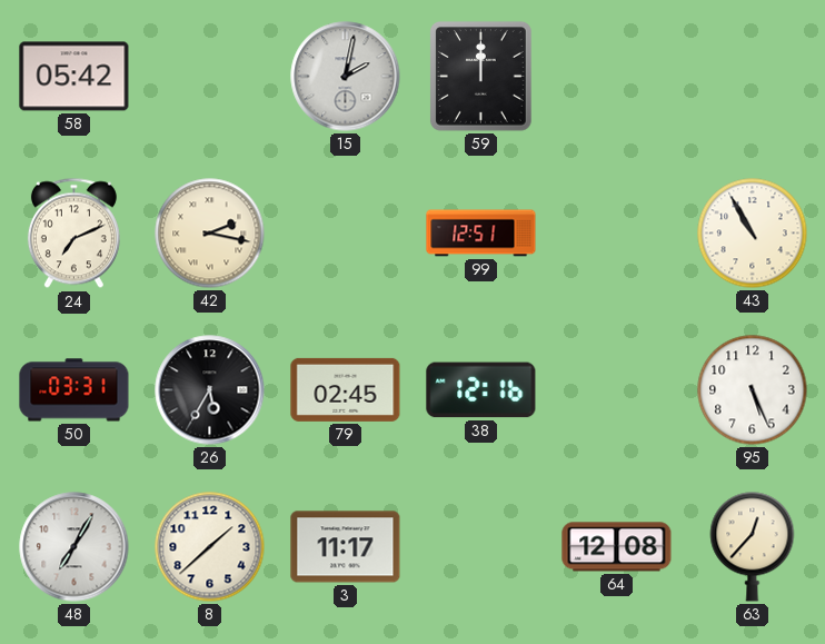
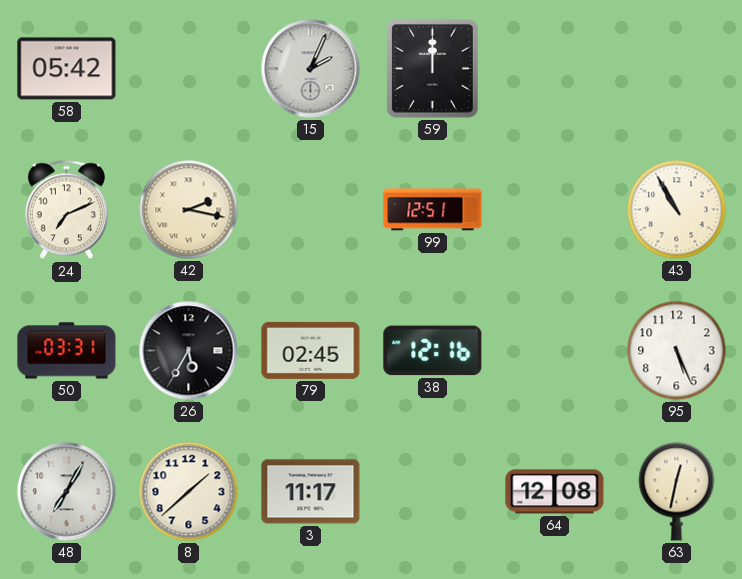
15: 2:02 -> 2:04
63: 12:37 -> 12:32
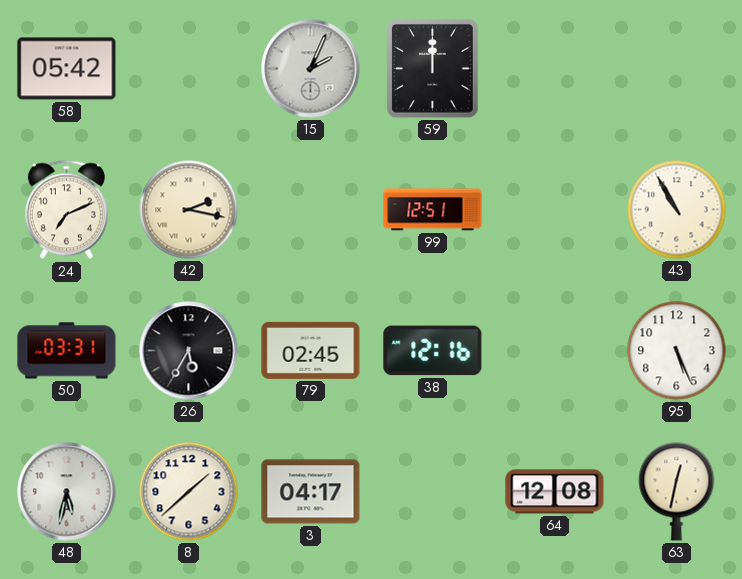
48: 7:05 -> 5:32
3: 11:17 -> 04:17
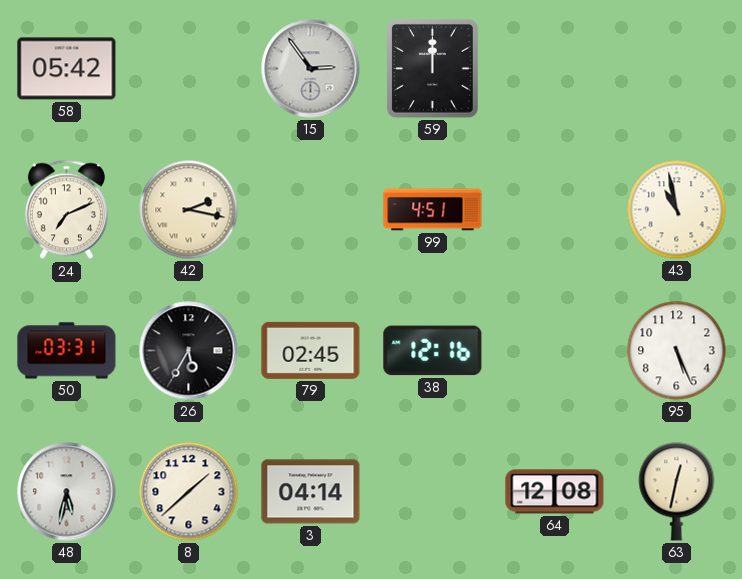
15: 2:04 -> 2:54
99: 12:51 -> 4:51
43: 10:55 -> 10:58
3: 04:17 -> 04:14
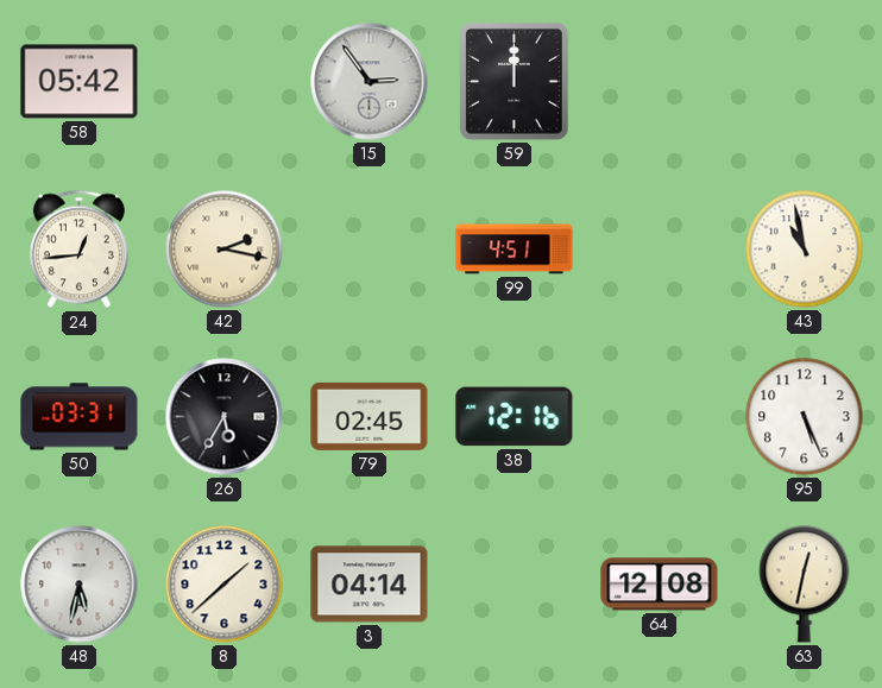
24: 7:11 -> 12:44
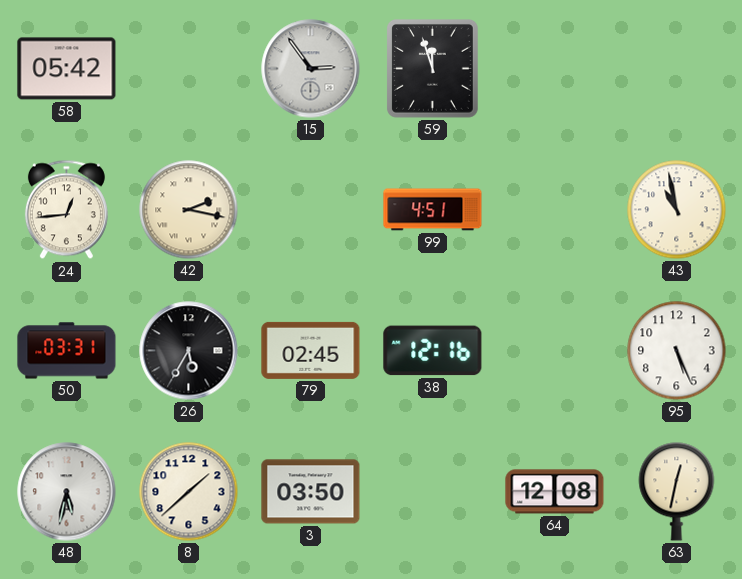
59: 12:00 -> 11:57
3: 04:14 -> 03:50
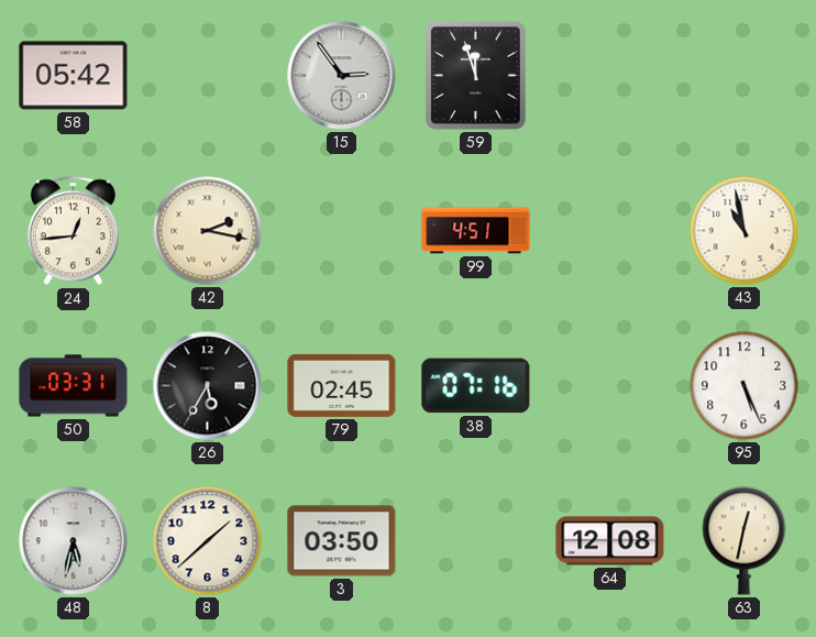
38: 12:16 -> 07:16
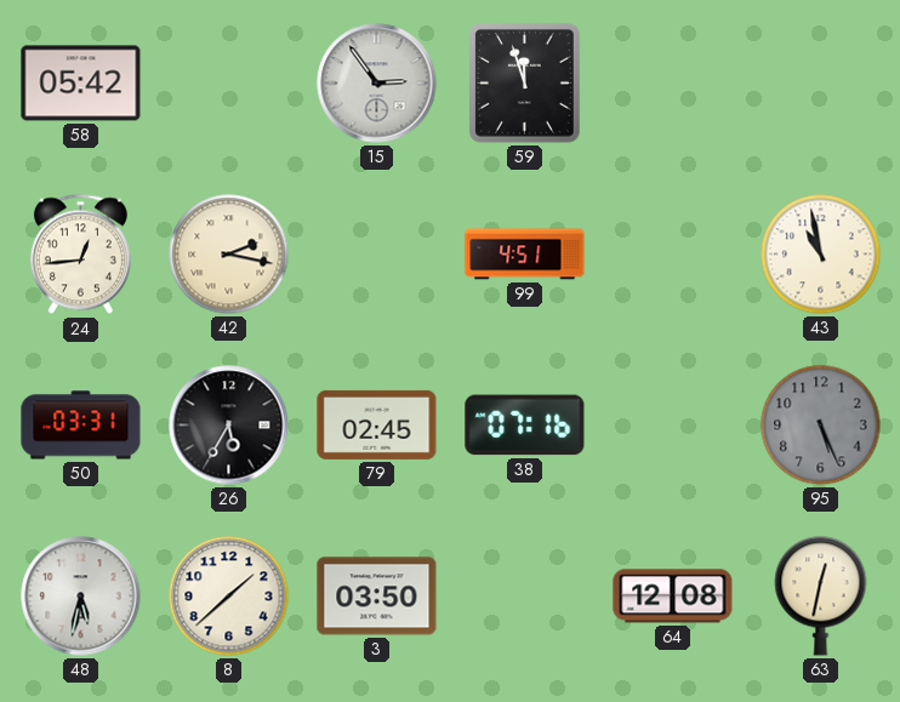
95 dial: white -> grey
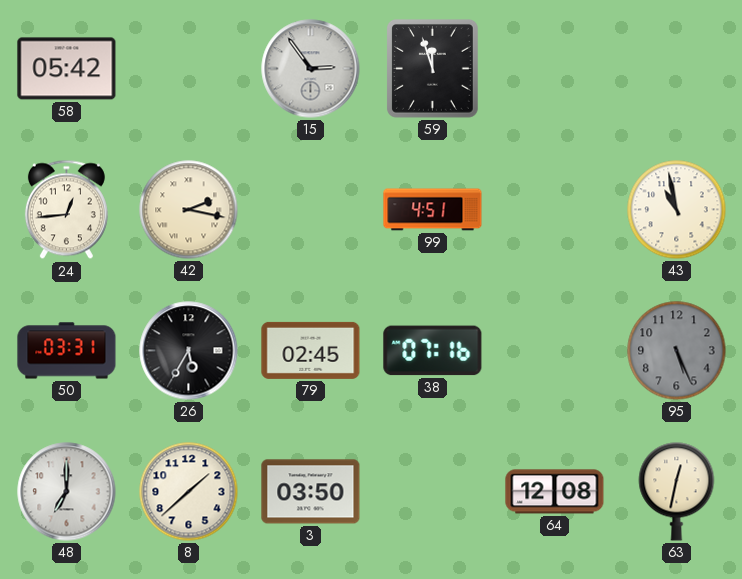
48: 5:32 -> 7:00
